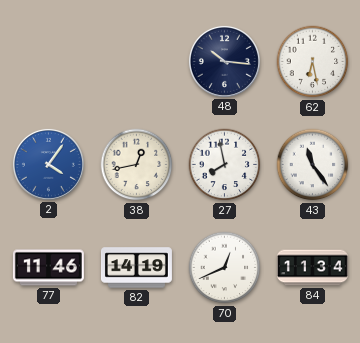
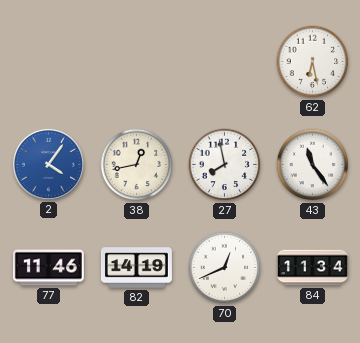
48: 10:16 -> none
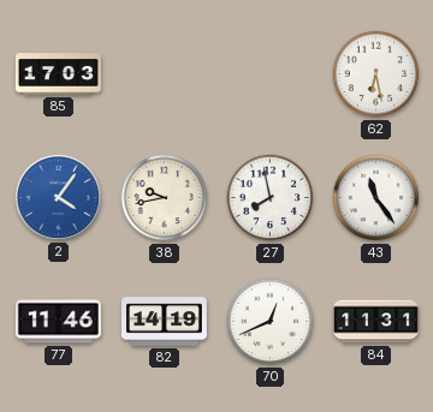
85: none -> 17:03
38: 12:43 -> 9:43
84: 11:34 -> 11:31
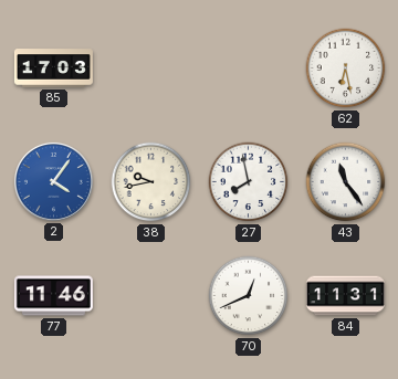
82: 14:19 -> none
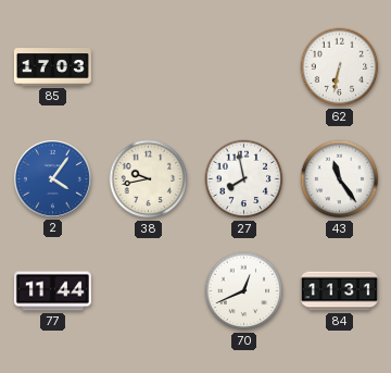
62: 6:28 -> 6:32
77: 11:46 -> 11:44
